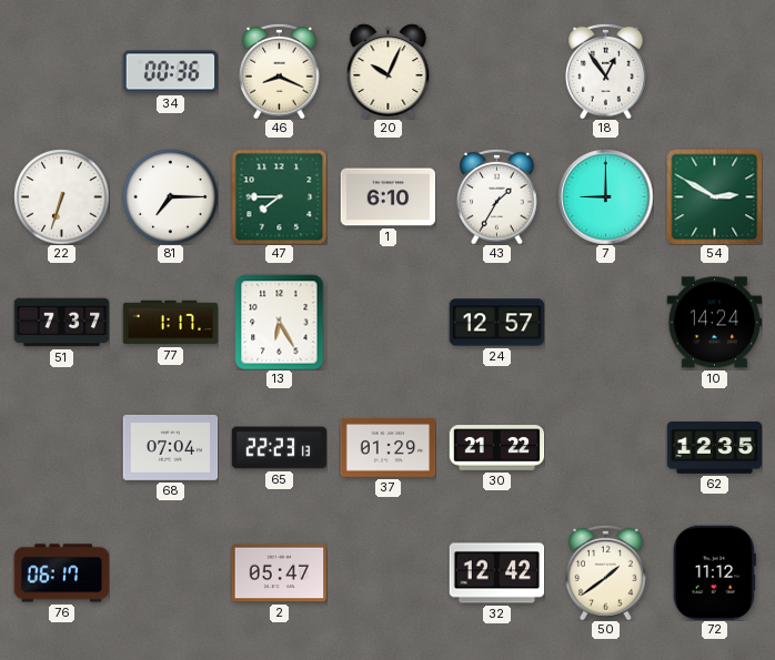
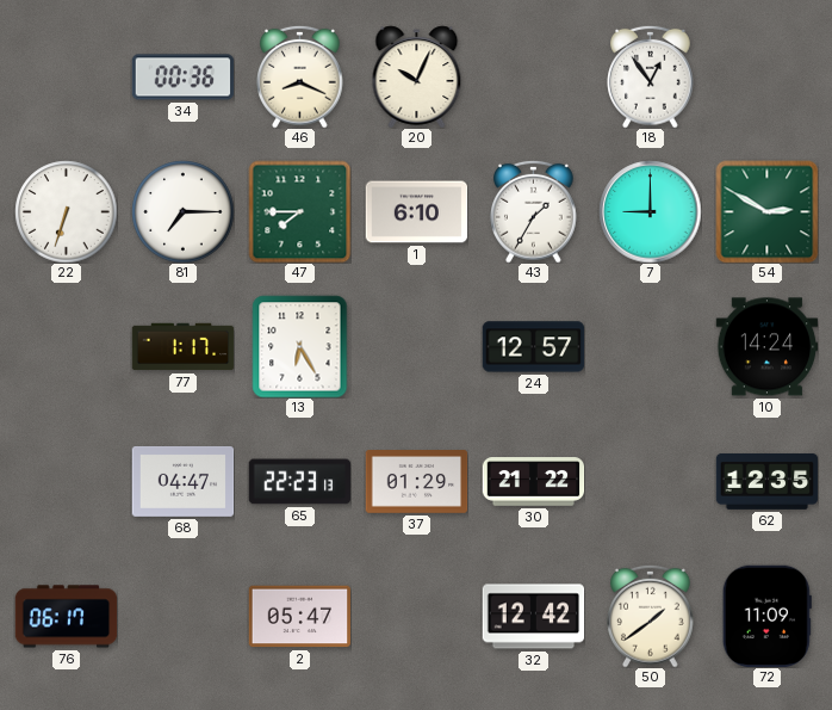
51: 7:37 -> none
68: 07:04 -> 04:47
72: 11:12 -> 11:09
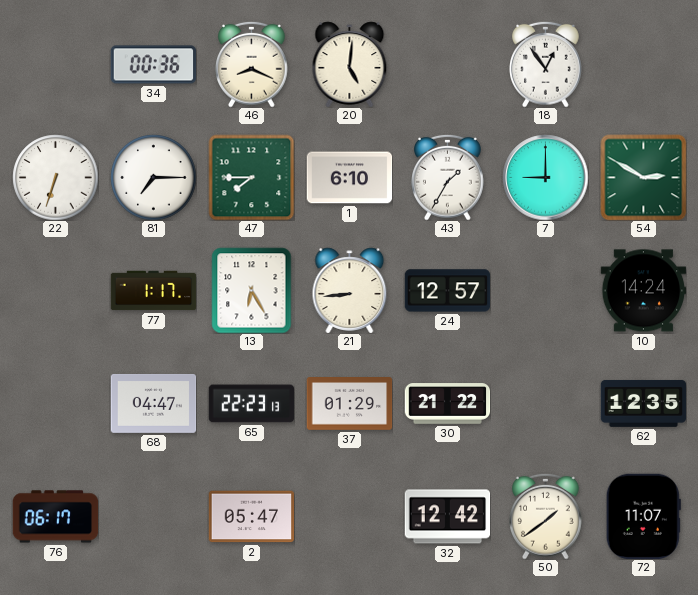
20: 10:04 -> 5:01
21: none -> 8:44
72: 11:09 -> 11:07
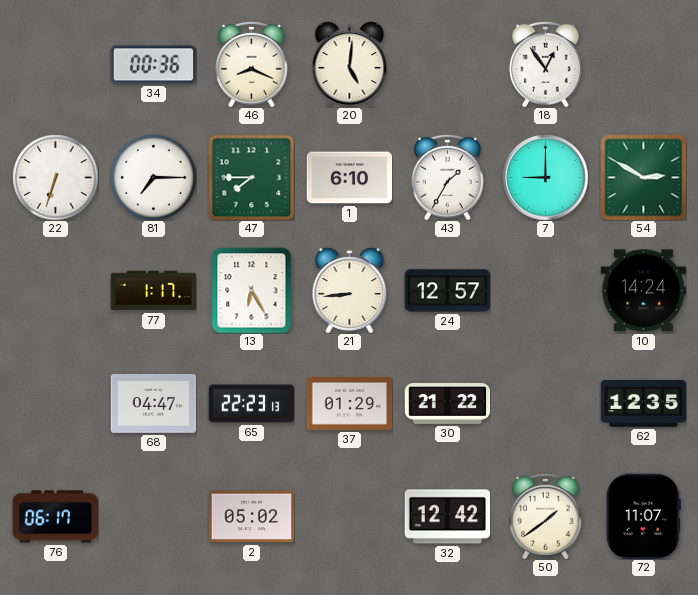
2: 05:47 -> 05:02
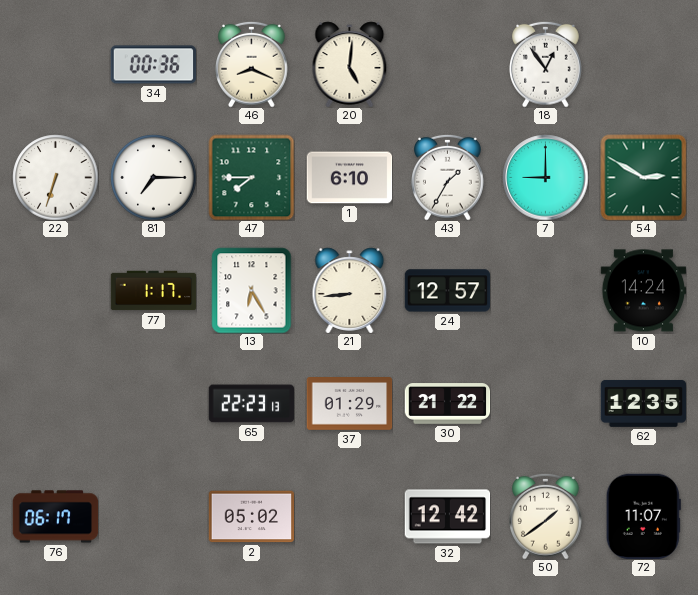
68: 04:47 -> none
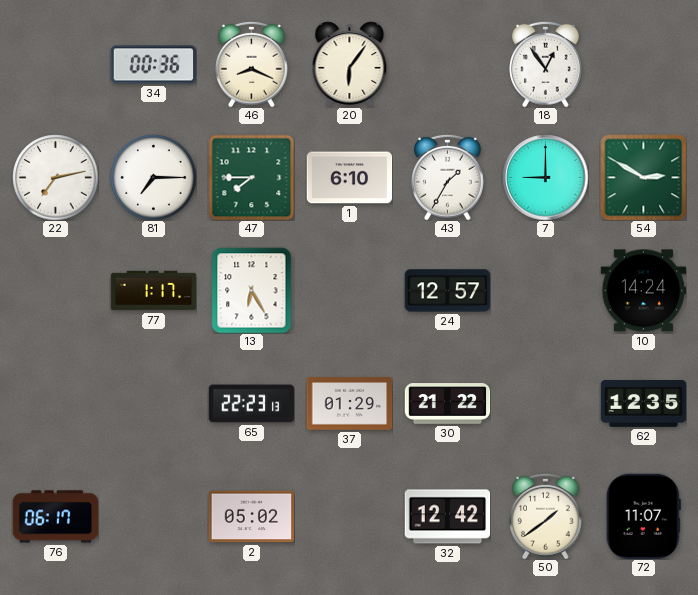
20: 5:01 -> 6:06
22: 6:33 -> 7:13
21: 8:44 -> none
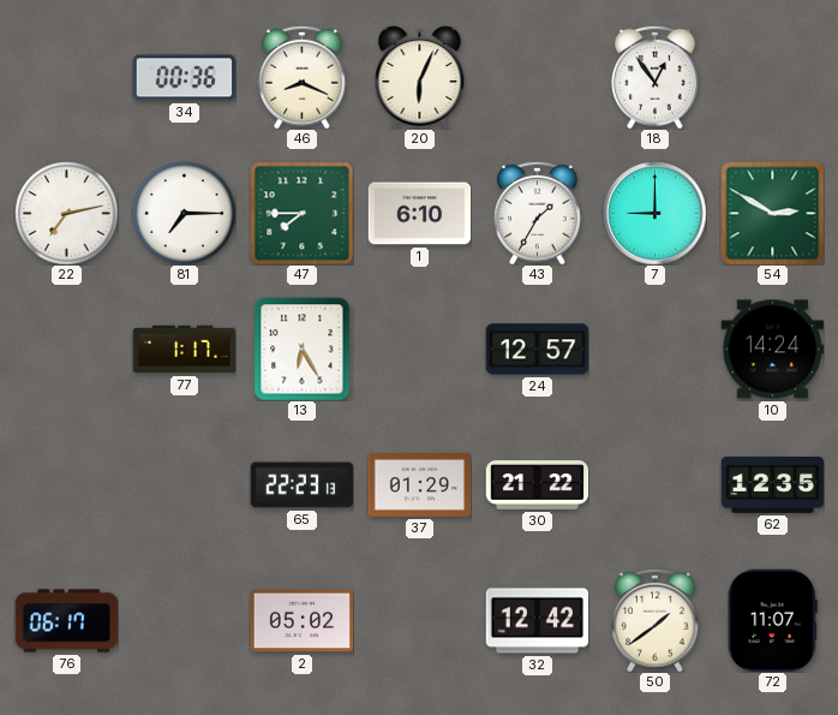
20: 6:06 -> 6:04
